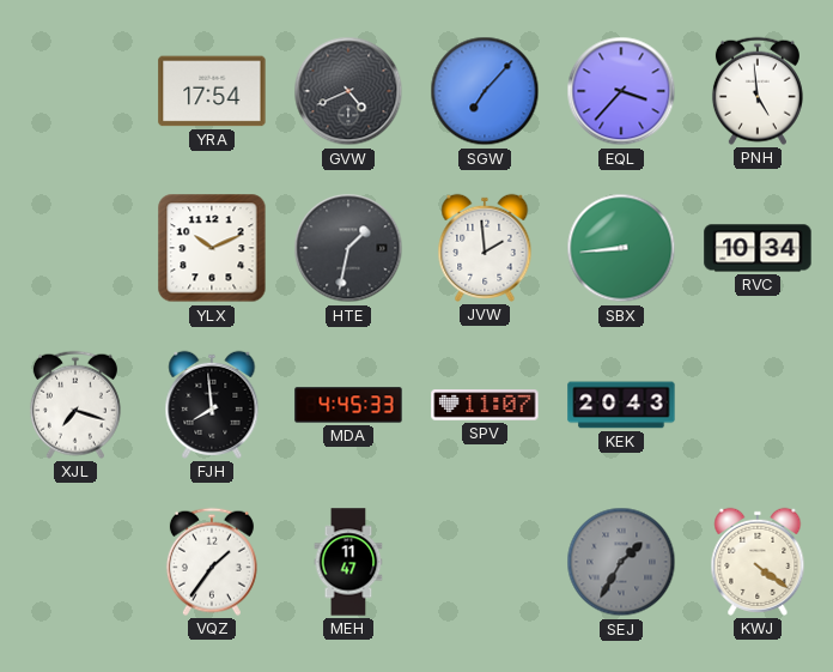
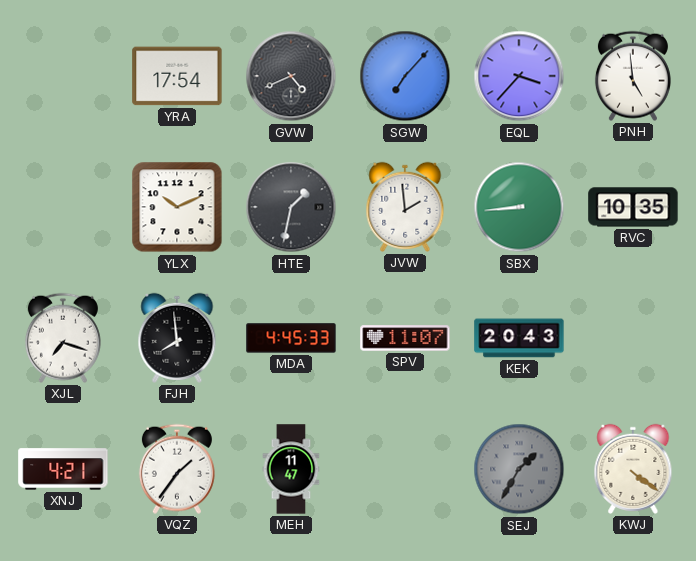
RVC: 10:34 -> 10:35
XNJ: none -> 4:21
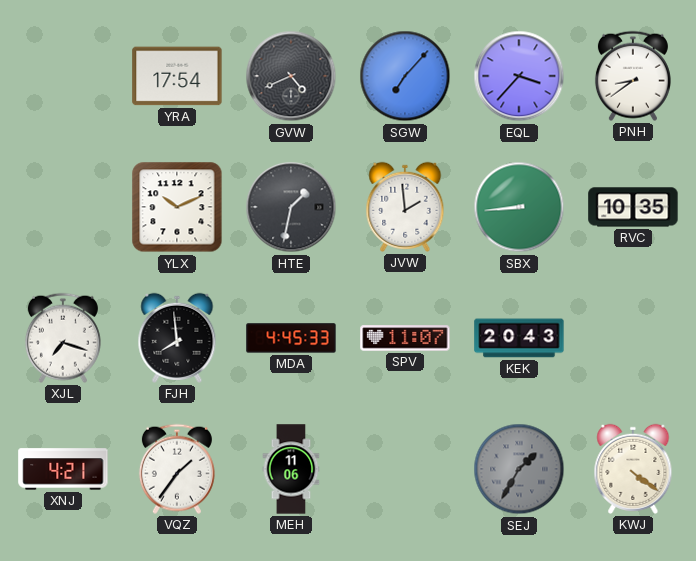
PNH: 4:59 -> 8:39
MEH: 11:47 -> 11:06
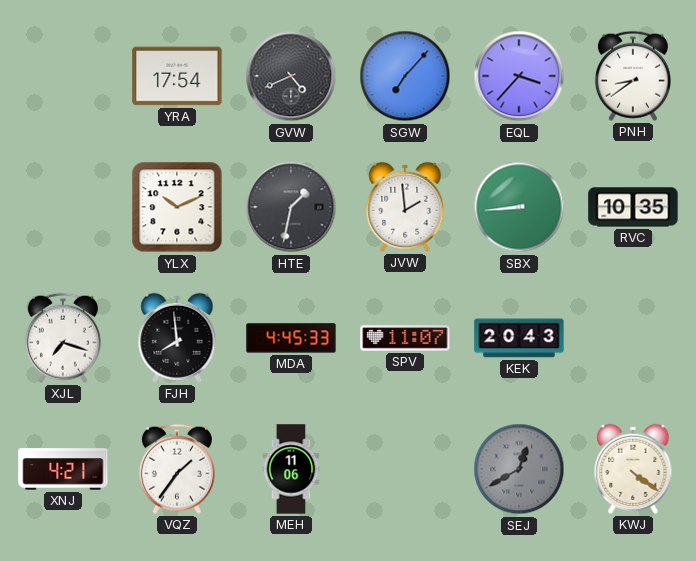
SEJ: 1:35 -> 12:40
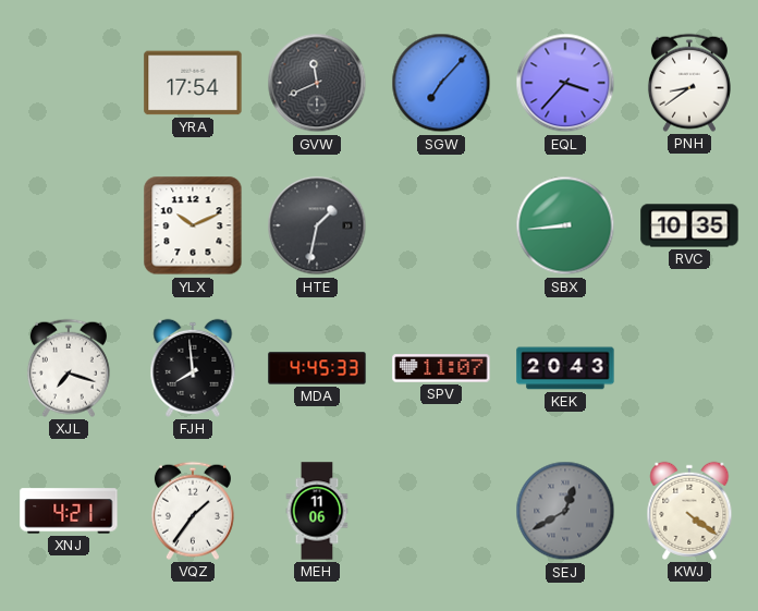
GVW: 4:41 -> 11:41
JVW: 1:59 -> none
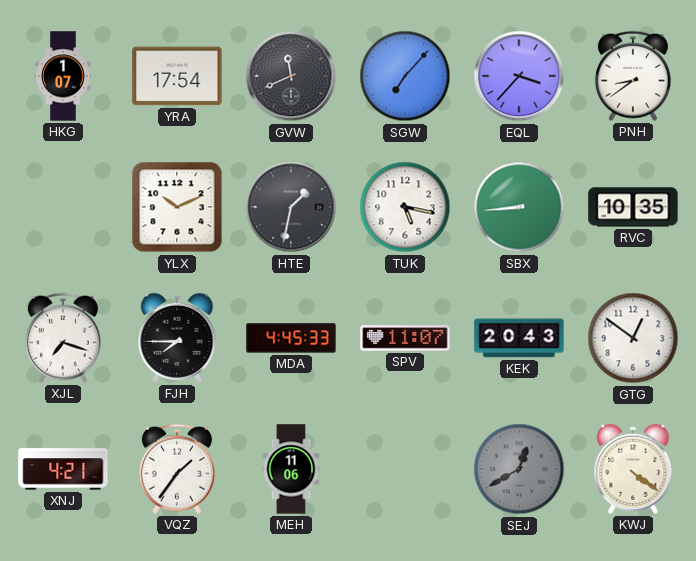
HKG: none -> 1:07
TUK: none -> 5:17
FJH: 7:59 -> 7:45
GTG: none -> 12:51
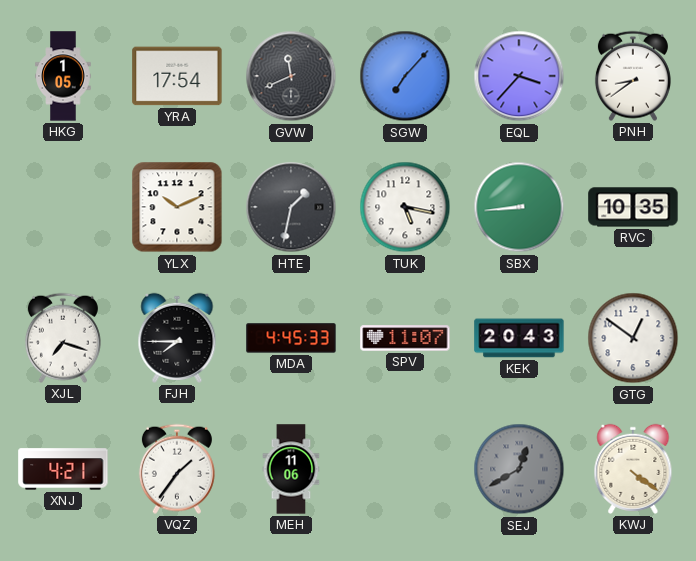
HKG: 1:07 -> 1:05
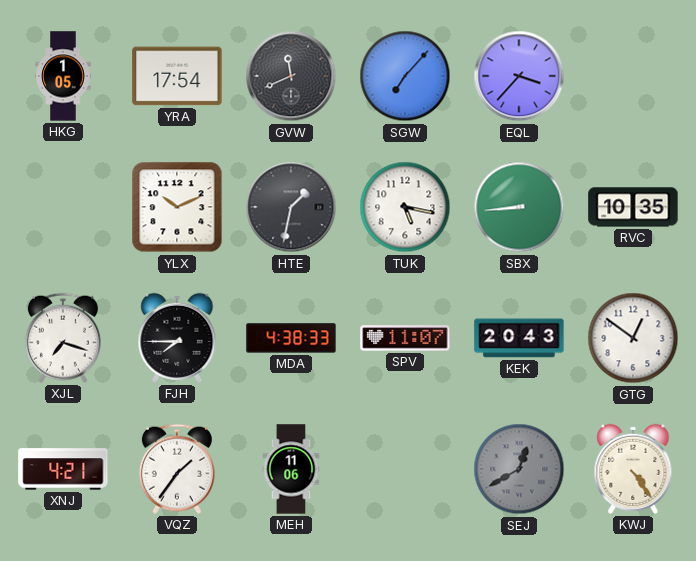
PNH: 8:39 -> none
MDA: 4:45 -> 4:38
KWJ: 4:21 -> 4:24
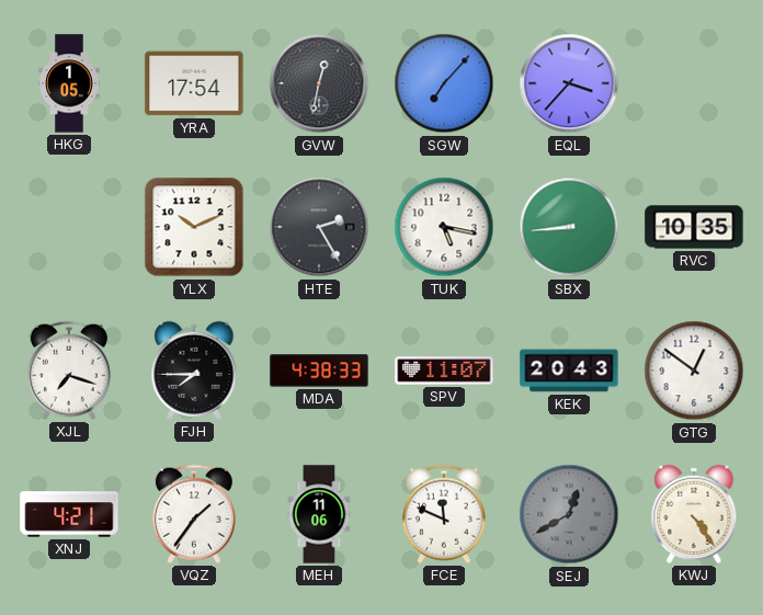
GVW: 11:41 -> 12:32
HTE: 1:32 -> 2:25
FCE: none -> 11:49
